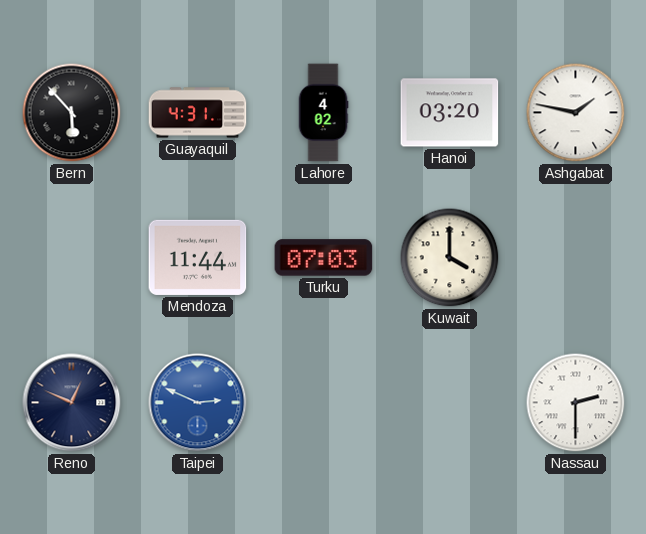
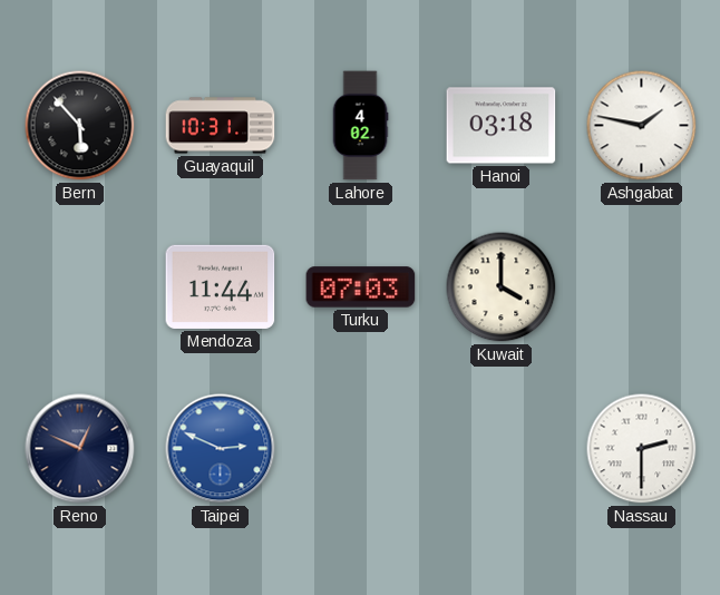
Guayaquil: 4:31 -> 10:31
Hanoi: 03:20 -> 03:18
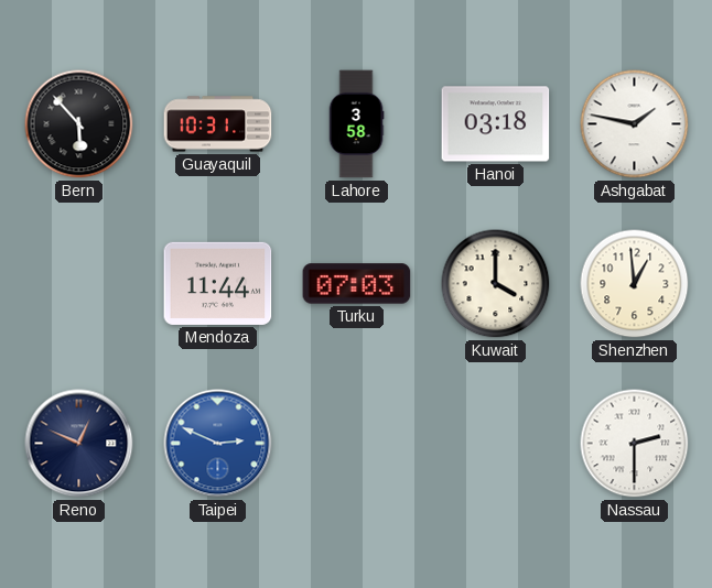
Lahore: 4:02 -> 3:58
Shenzhen: none -> 12:59
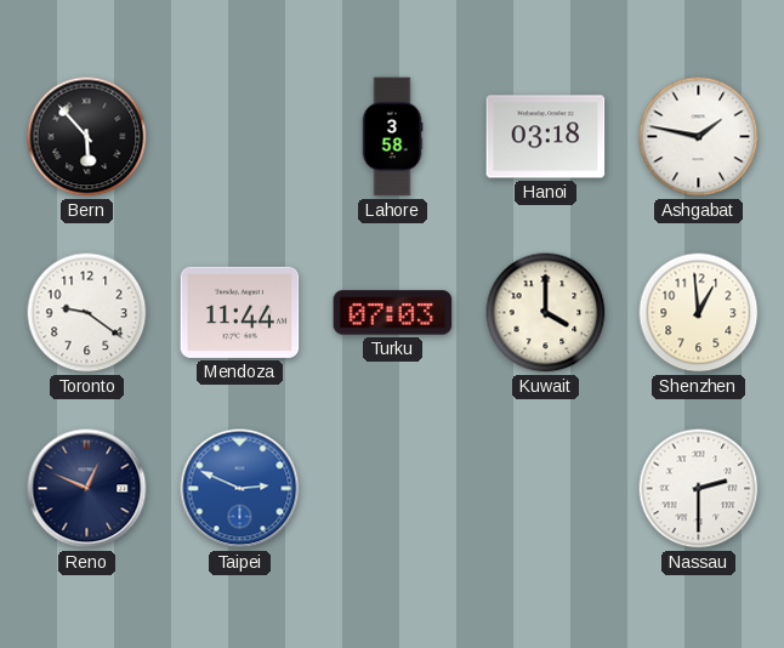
Guayaquil: 10:31 -> none
Toronto: none -> 9:21
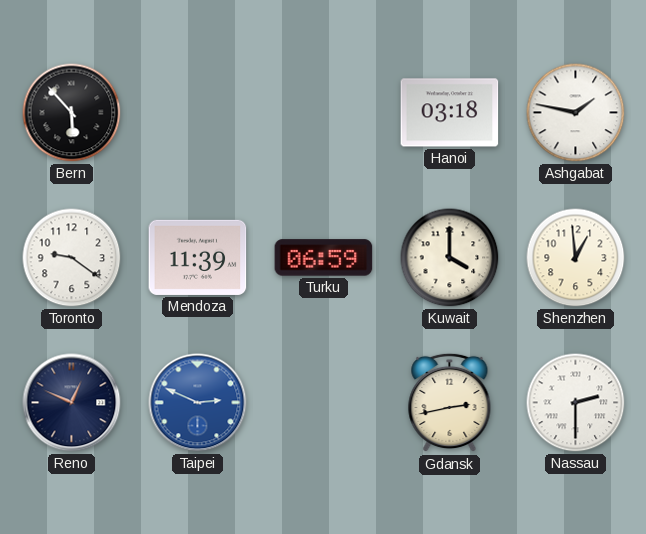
Lahore: 3:58 -> none
Mendoza: 11:44 -> 11:39
Turku: 07:03 -> 06:59
Gdansk: none -> 2:43
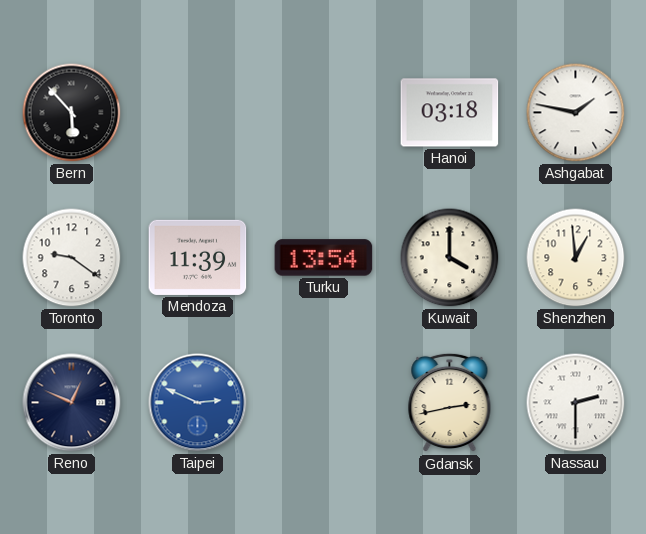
Turku: 06:59 -> 13:54
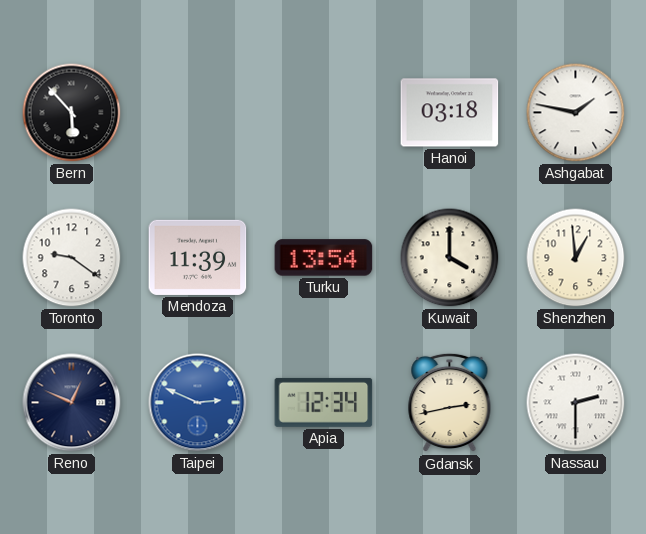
Apia: none -> 12:34
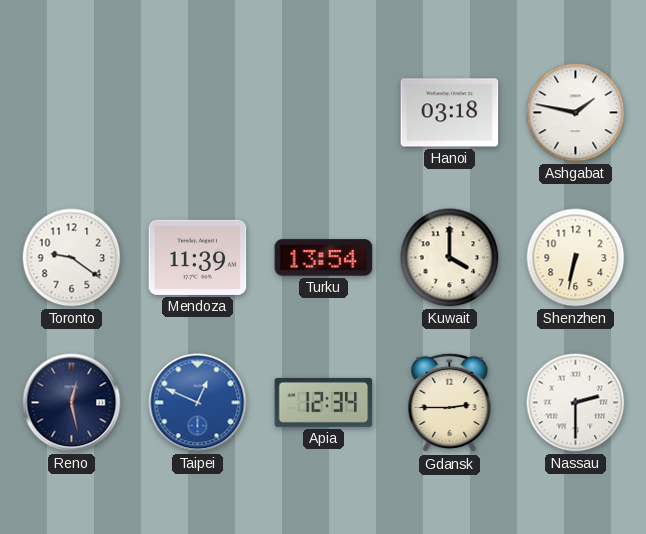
Bern: 5:53 -> none
Shenzhen: 12:59 -> 6:32
Reno: 12:49 -> 12:28
Taipei: 2:49 -> 12:49
Gdansk: 2:43 -> 2:45
